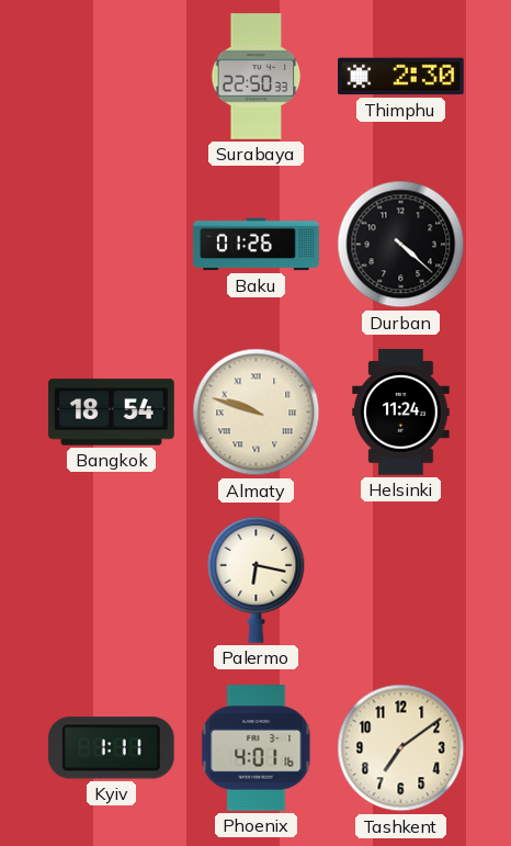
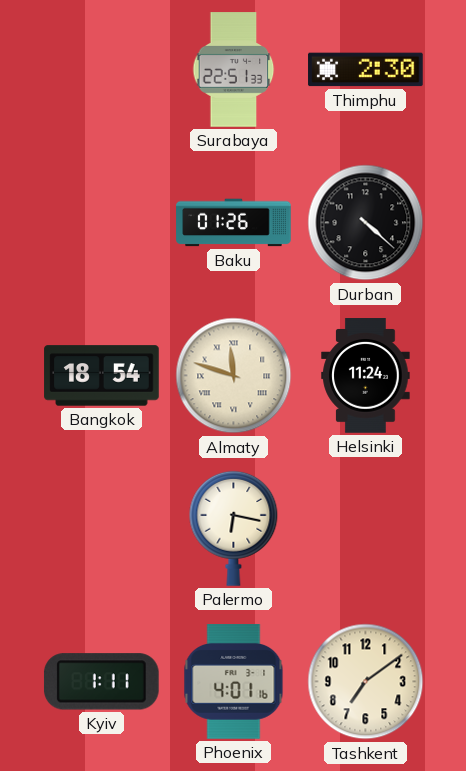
Surabaya: 22:50 -> 22:51
Almaty: 9:48 -> 11:48
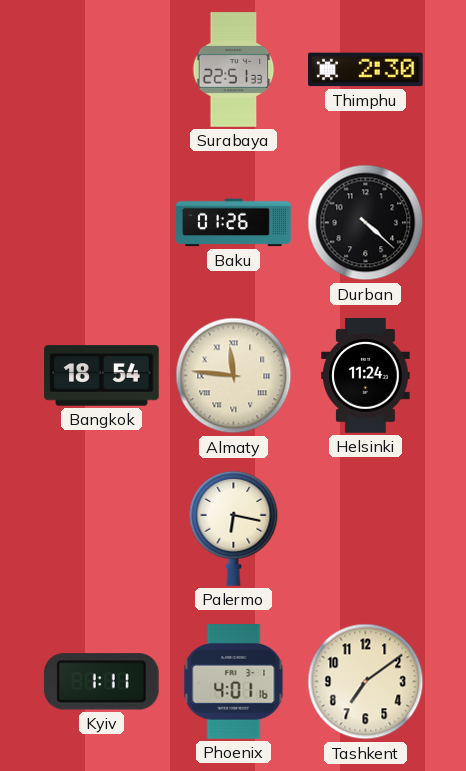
Almaty: 11:48 -> 11:46
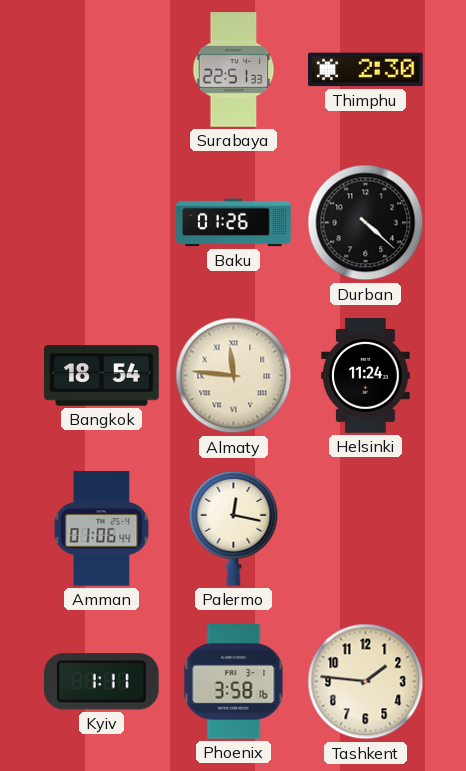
Amman: none -> 01:06
Palermo: 6:17 -> 12:17
Phoenix: 4:01 -> 3:58
Tashkent: 7:09 -> 1:46
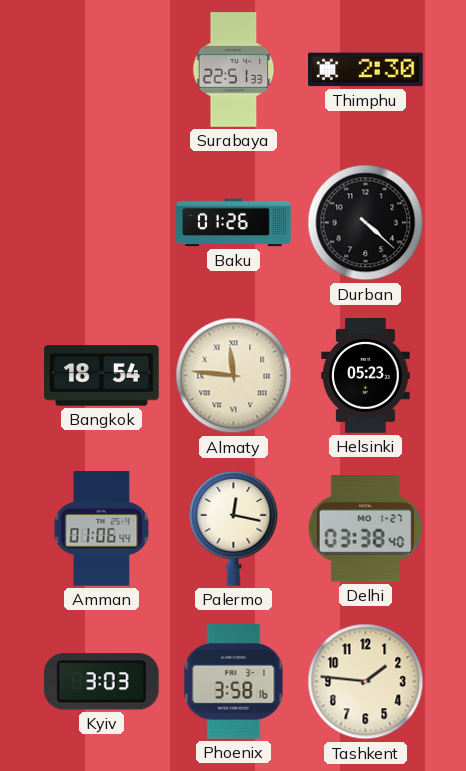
Helsinki: 11:24 -> 05:23
Delhi: none -> 03:38
Kyiv: 1:11 -> 3:03
